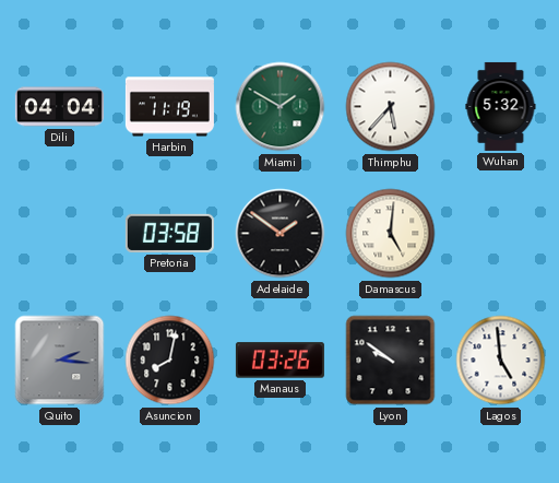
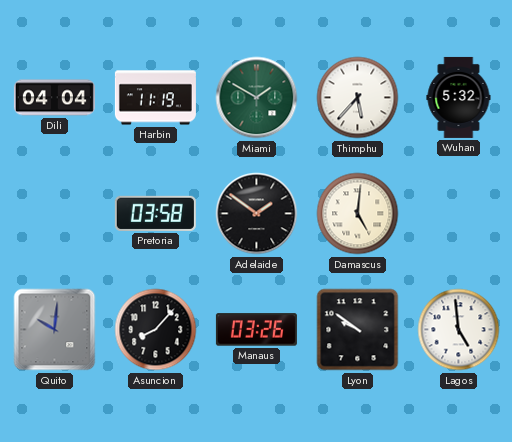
Quito: 2:16 -> 10:01
Asuncion: 8:02 -> 8:07
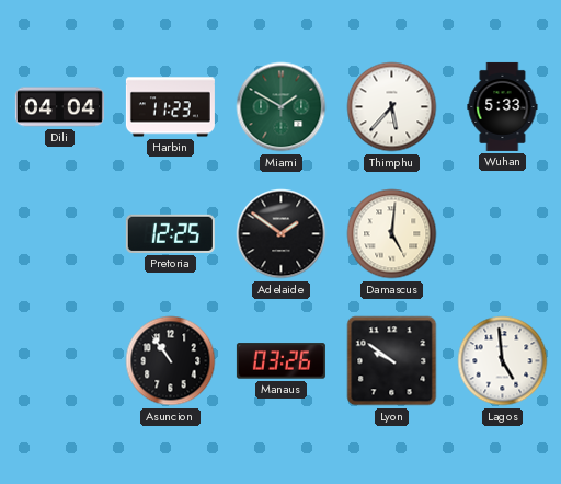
Harbin: 11:19 -> 11:23
Wuhan: 5:32 -> 5:33
Pretoria: 03:58 -> 12:25
Quito: 10:01 -> none
Asuncion: 8:07 -> 10:54
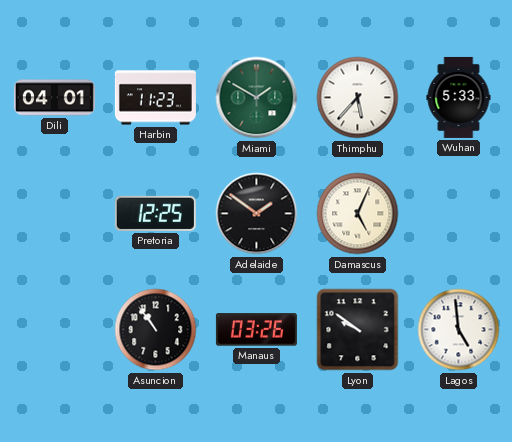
Dili: 04:04 -> 04:01
Damascus: 5:01 -> 5:04
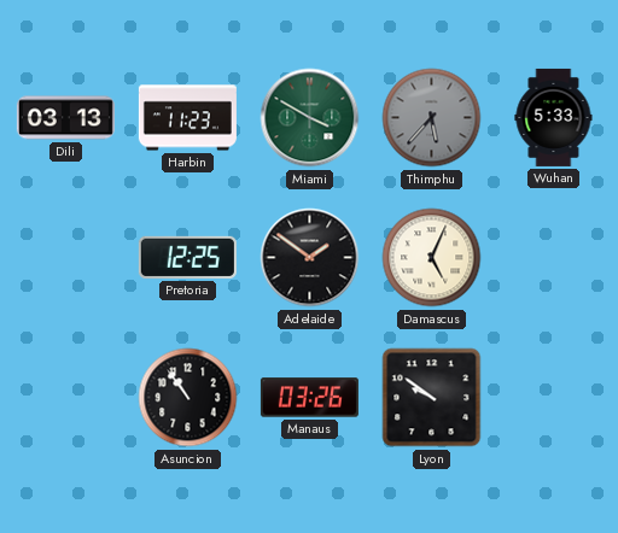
Dili: 04:01 -> 03:13
Miami: 1:50 -> 3:50
Thimphu dial: white -> grey
Lagos: 4:59 -> none
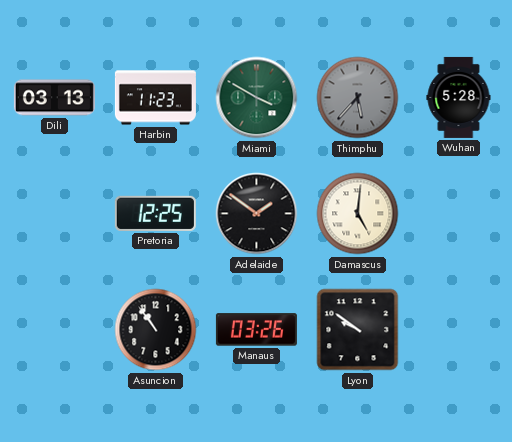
Wuhan: 5:33 -> 5:28
Damascus: 5:04 -> 5:01
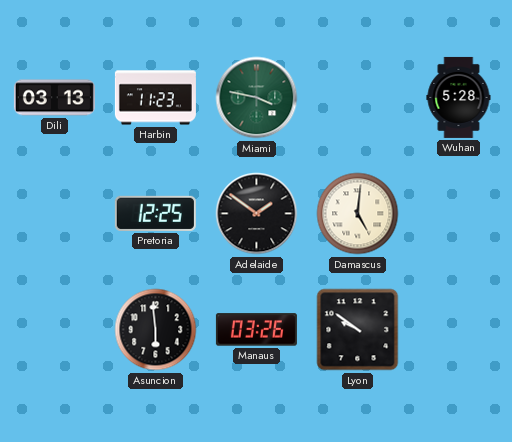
Miami: 3:50 -> 3:47
Thimphu: 5:37 -> none
Asuncion: 10:54 -> 5:59
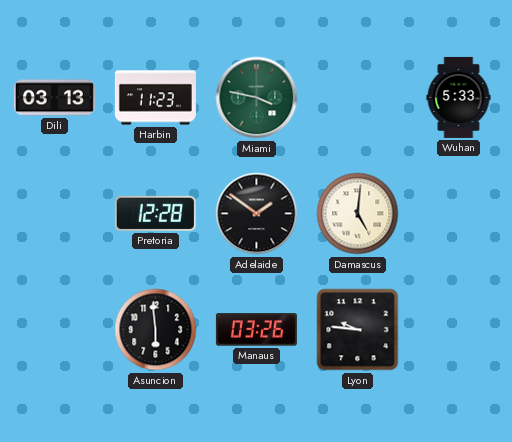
Wuhan: 5:28 -> 5:33
Pretoria: 12:25 -> 12:28
Lyon: 9:51 -> 9:46
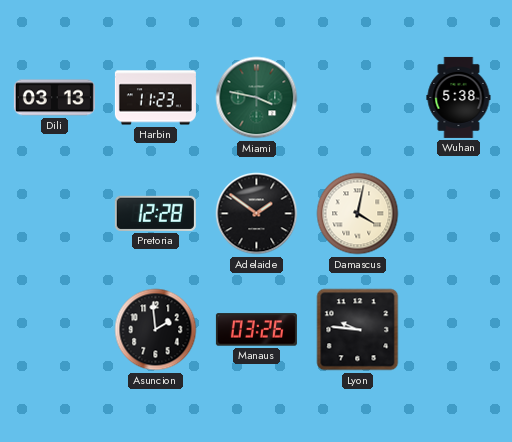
Wuhan: 5:33 -> 5:38
Damascus: 5:01 -> 4:02
Asuncion: 5:59 -> 1:59
